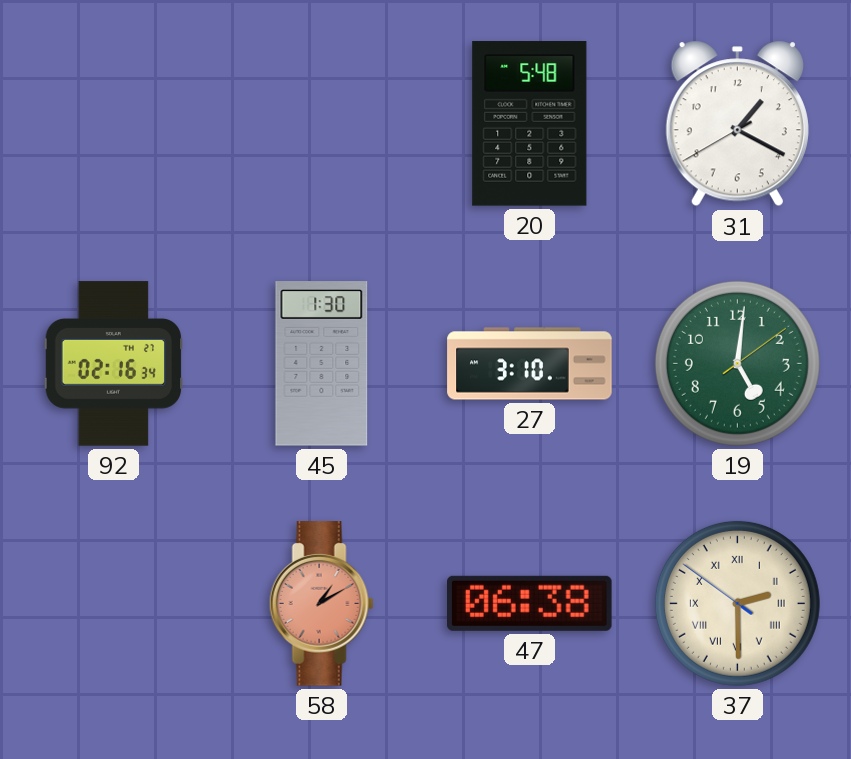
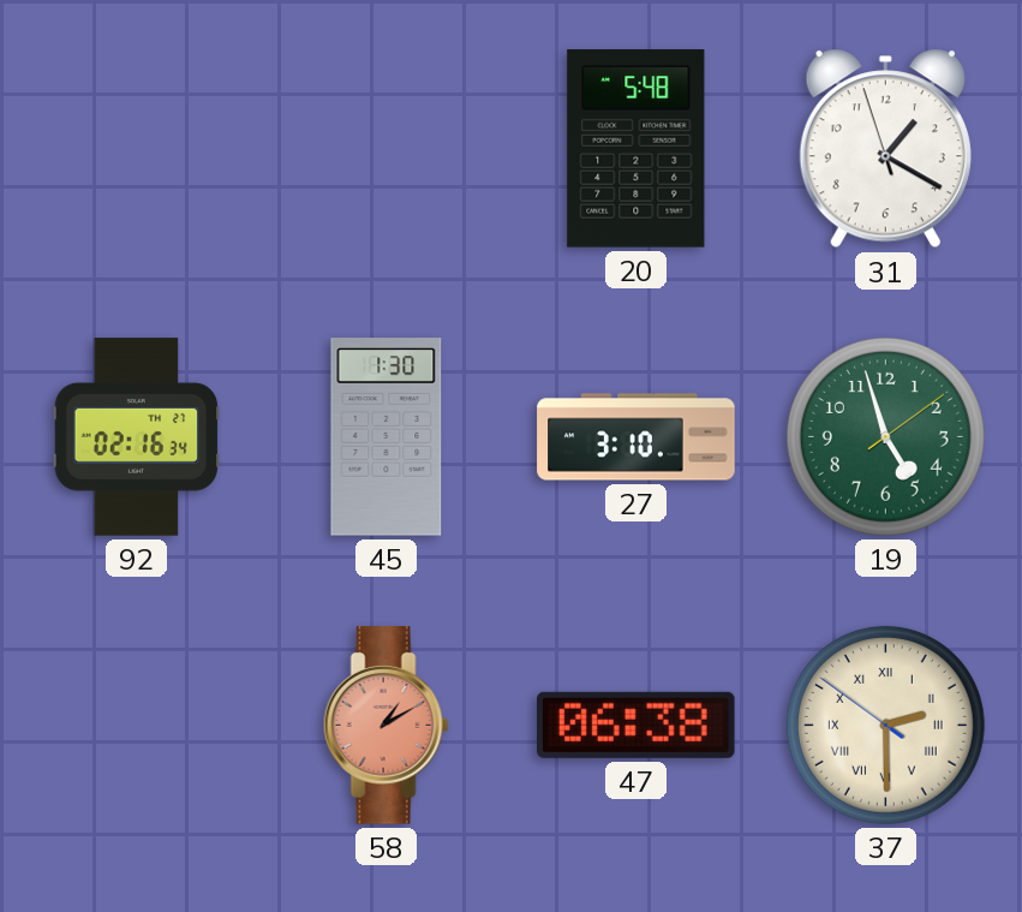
31: 1:19:40 -> 1:19:57
19: 5:01 -> 4:57
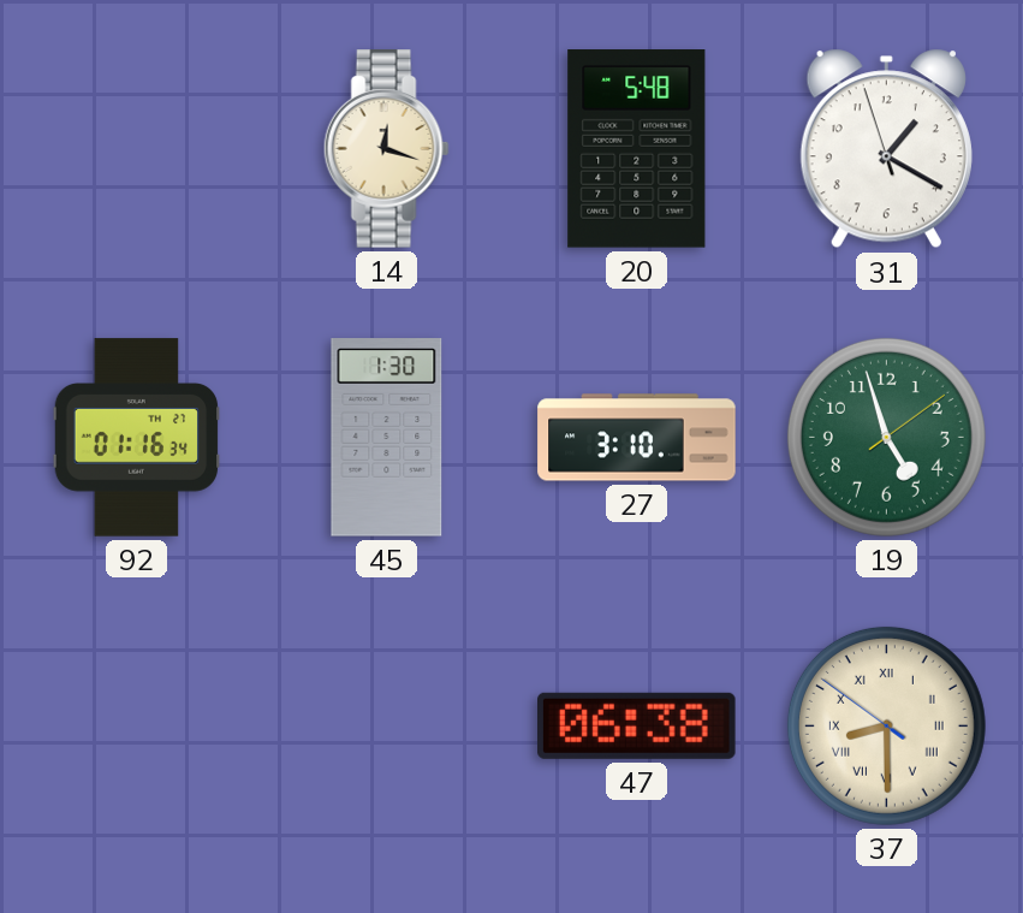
14: none -> 12:18
92: 02:16 -> 01:16
58: 1:10 -> none
37: 2:29 -> 8:29
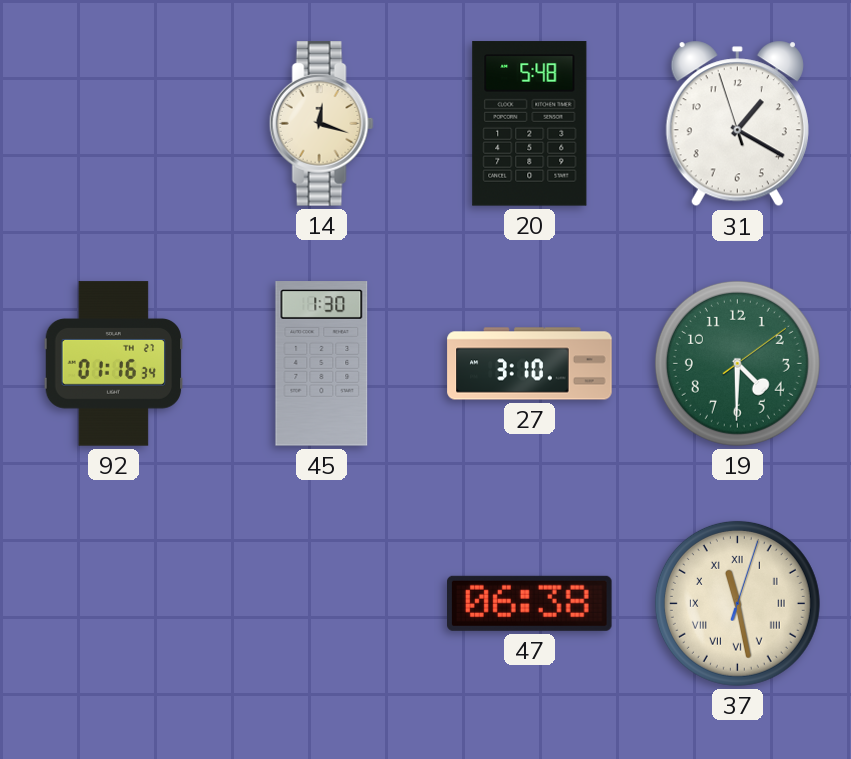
19: 4:57 -> 4:30
37: 8:29 -> 11:28
